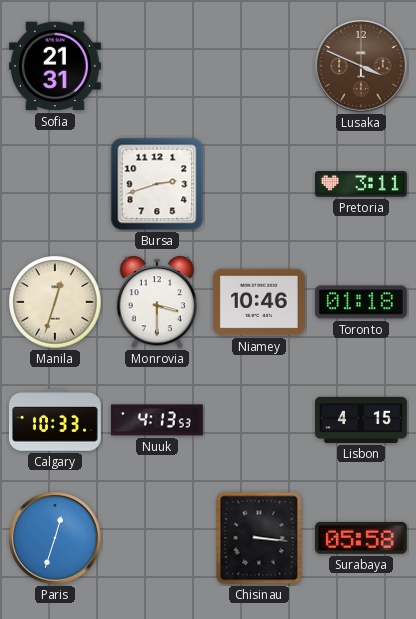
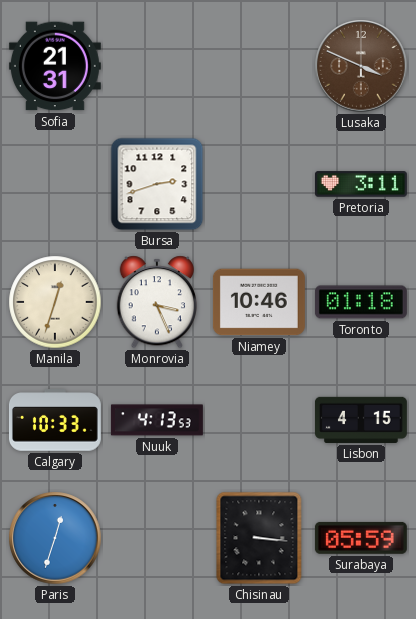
Monrovia: 3:30 -> 3:26
Surabaya: 05:58 -> 05:59
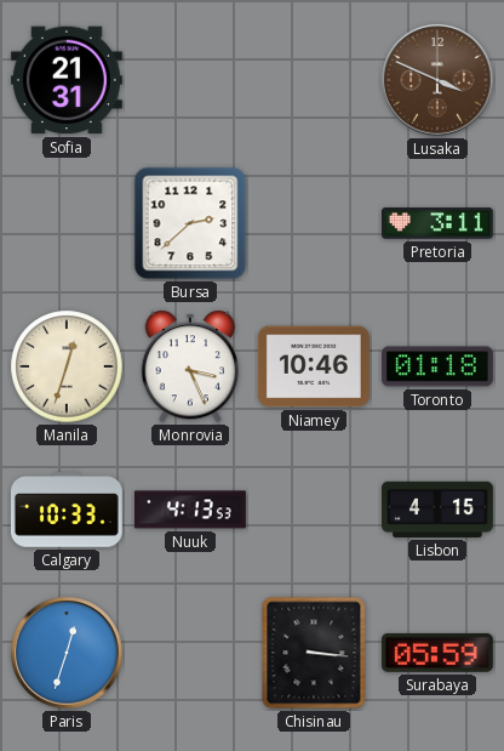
Bursa: 2:42 -> 2:38
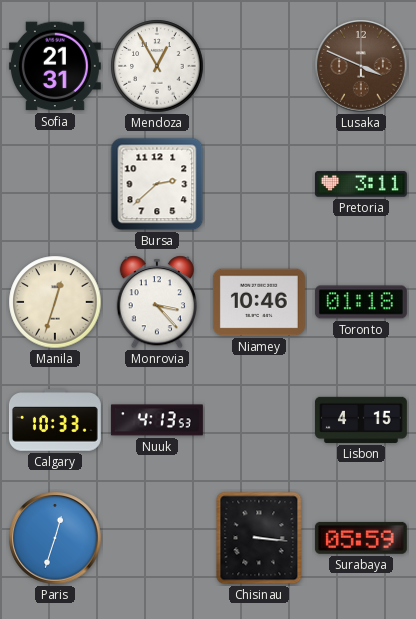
Mendoza: none -> 12:55
Monrovia: 3:26 -> 3:23
